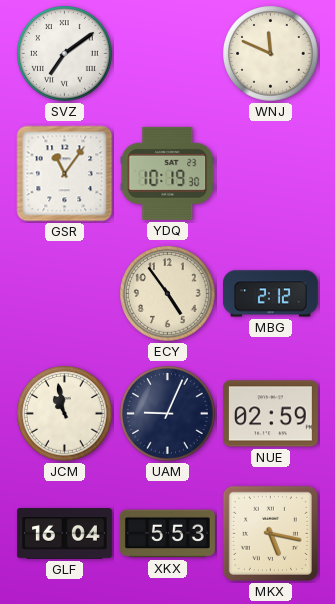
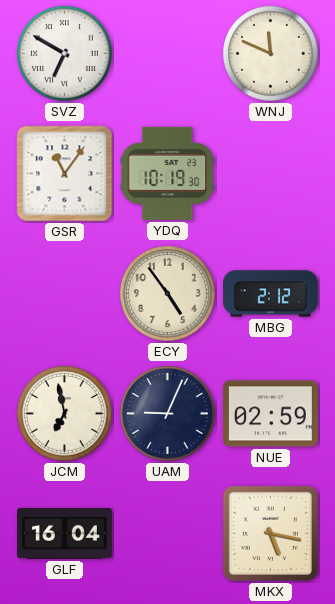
SVZ: 7:09 -> 6:50
JCM: 10:58 -> 6:58
XKX: 5:53 -> none
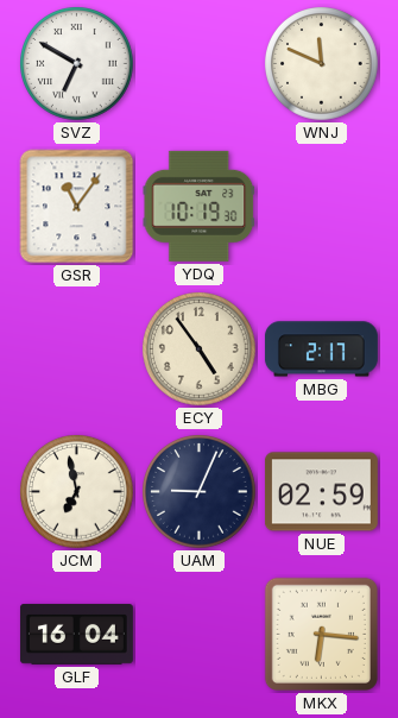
MBG: 2:12 -> 2:17
MKX: 5:17 -> 6:16
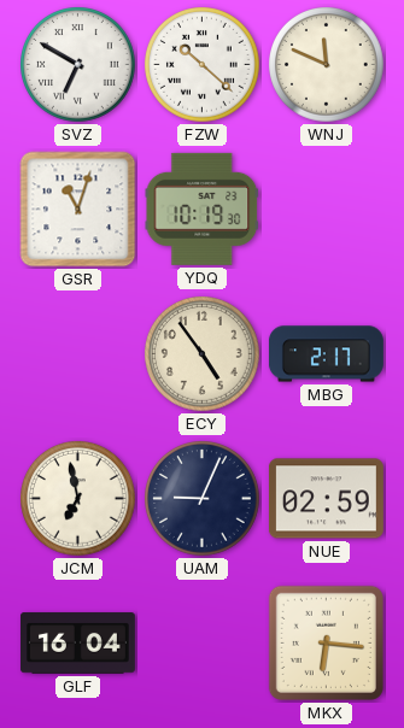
FZW: none -> 10:22
GSR: 11:06 -> 11:03
